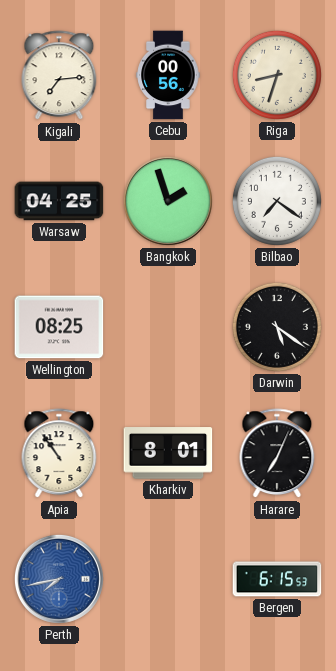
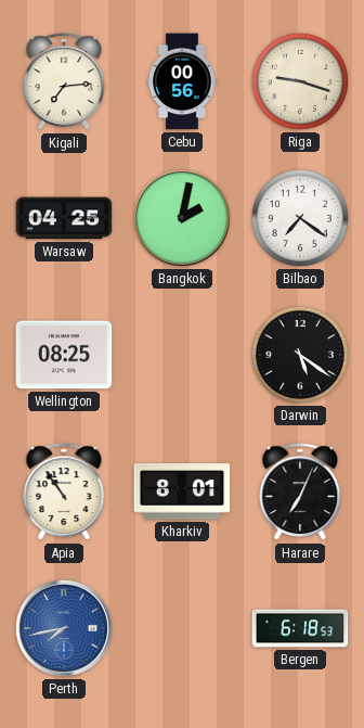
Riga: 8:33 -> 9:18
Bangkok: 1:57 -> 2:02
Bergen: 6:15 -> 6:18
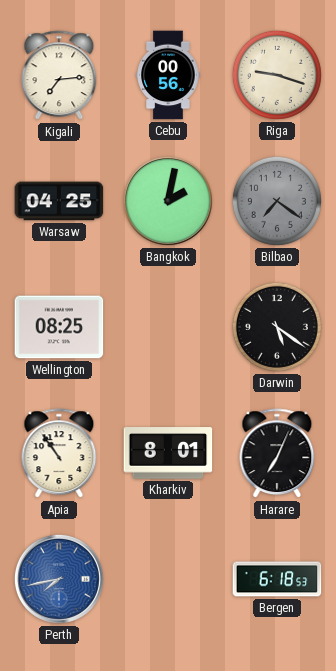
Bilbao dial: white -> grey
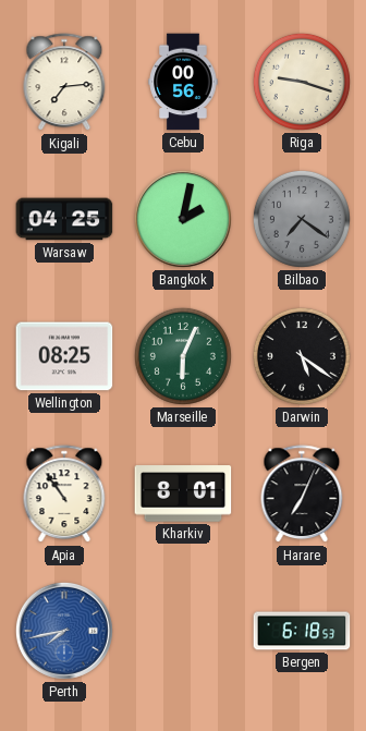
Marseille: none -> 6:04
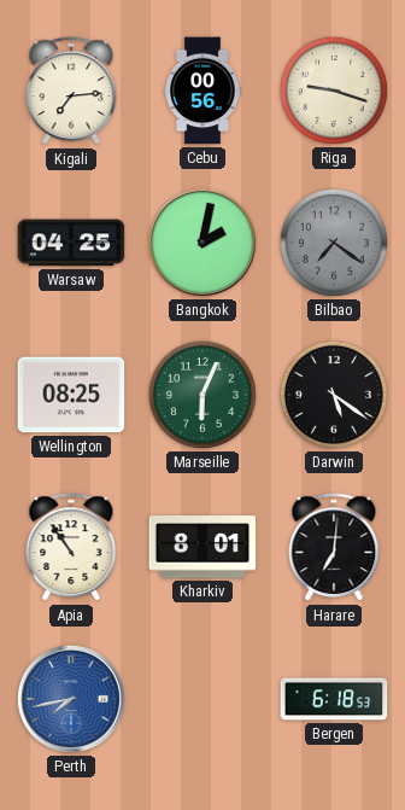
Harare: 7:04 -> 7:01
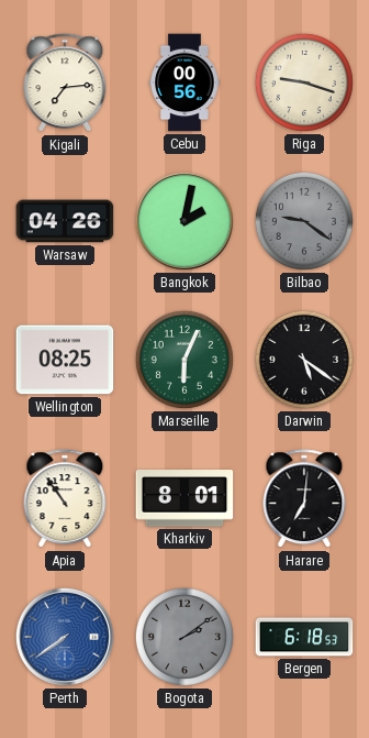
Warsaw: 04:25 -> 04:26
Bilbao: 7:21 -> 9:21
Perth: 7:43 -> 7:39
Bogota: none -> 2:09
